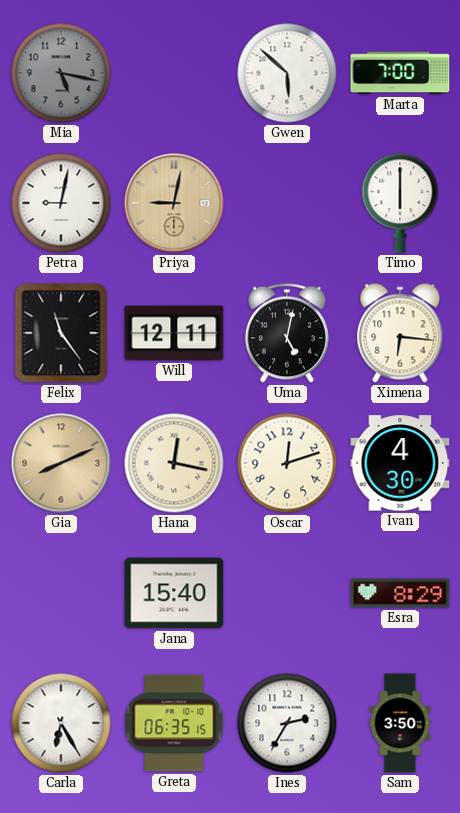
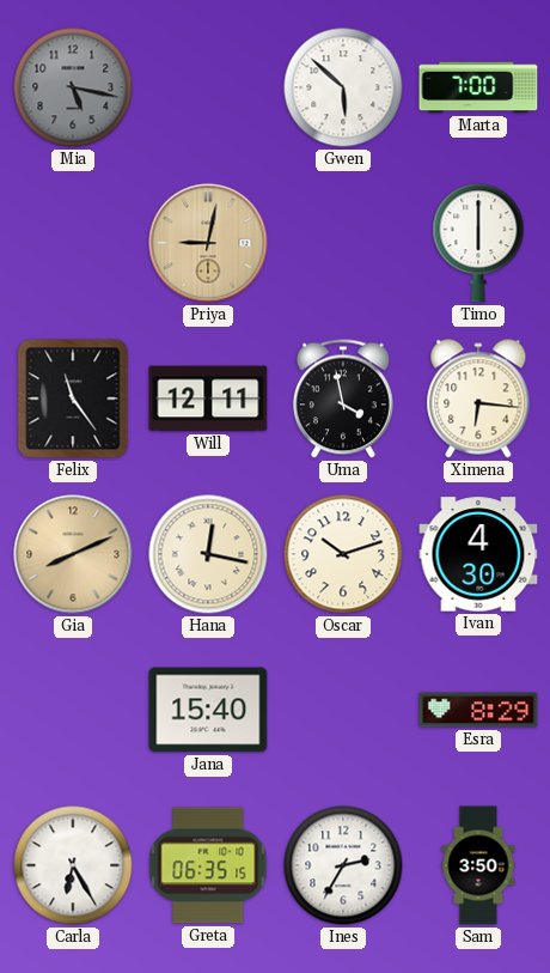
Petra: 9:02 -> none
Uma: 5:02 -> 3:58
Oscar: 12:12 -> 10:12
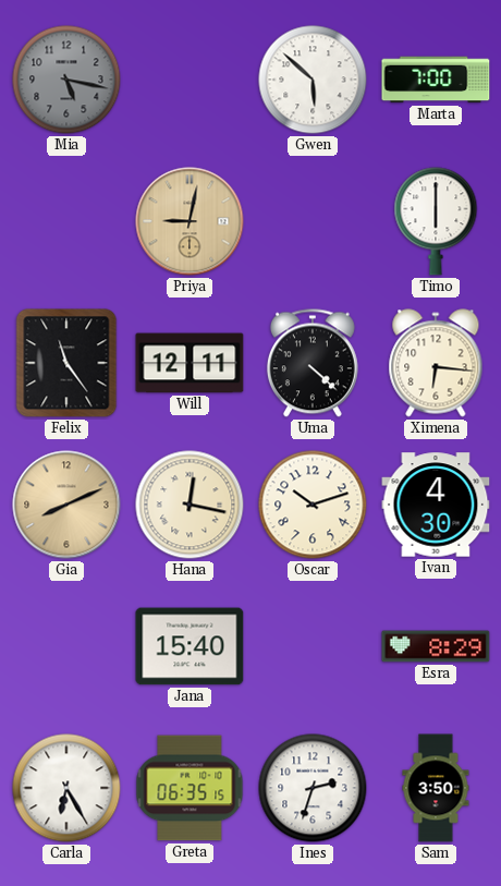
Uma: 3:58 -> 4:22
Ines: 2:35 -> 2:33
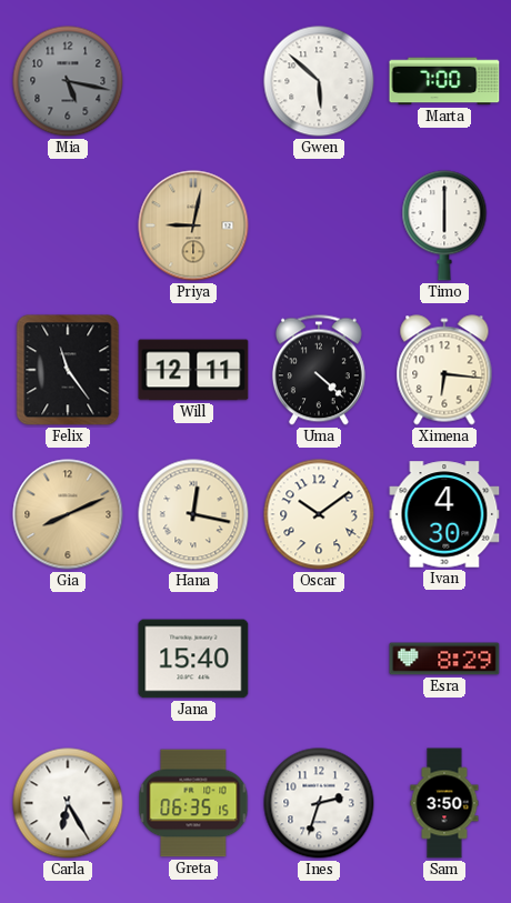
Oscar: 10:12 -> 10:09
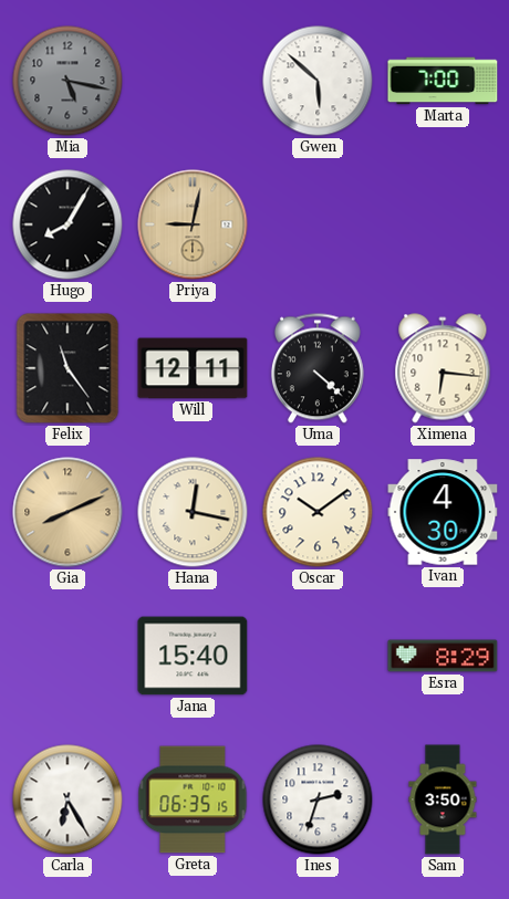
Hugo: none -> 8:05
Timo: 6:00 -> none
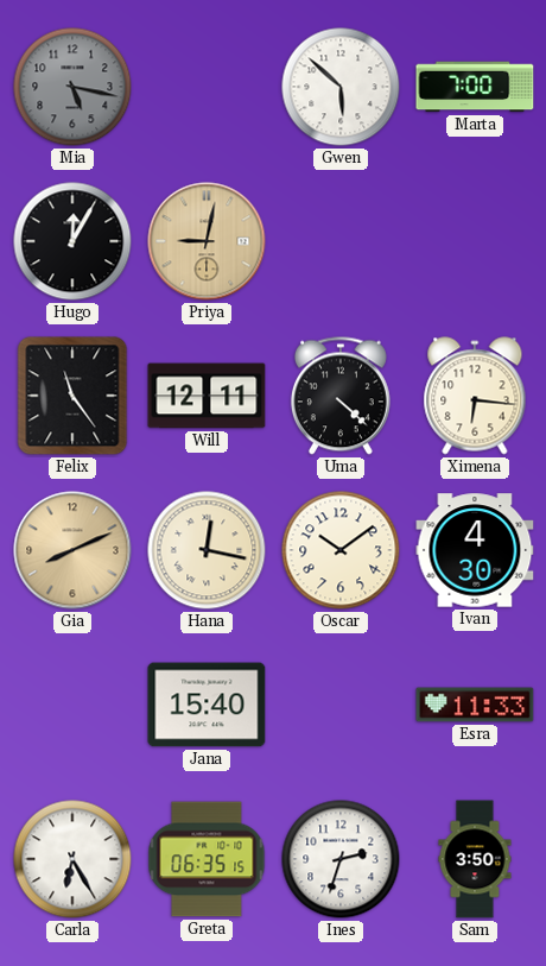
Hugo: 8:05 -> 12:05
Esra: 8:29 -> 11:33
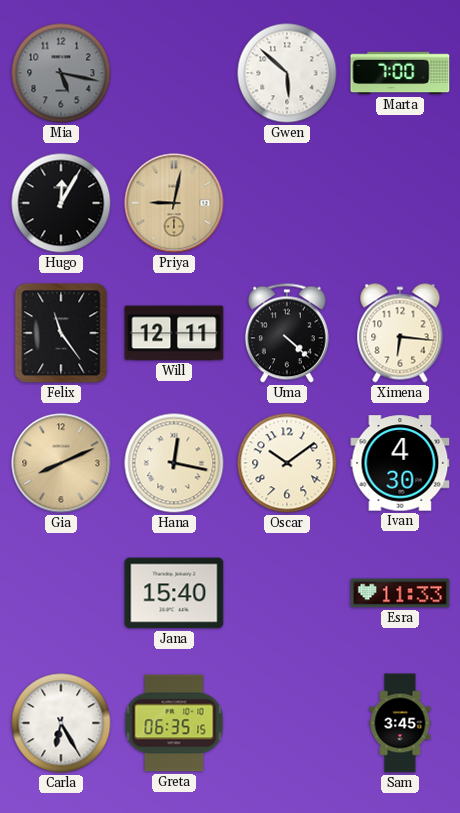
Ines: 2:33 -> none
Sam: 3:50 -> 3:45
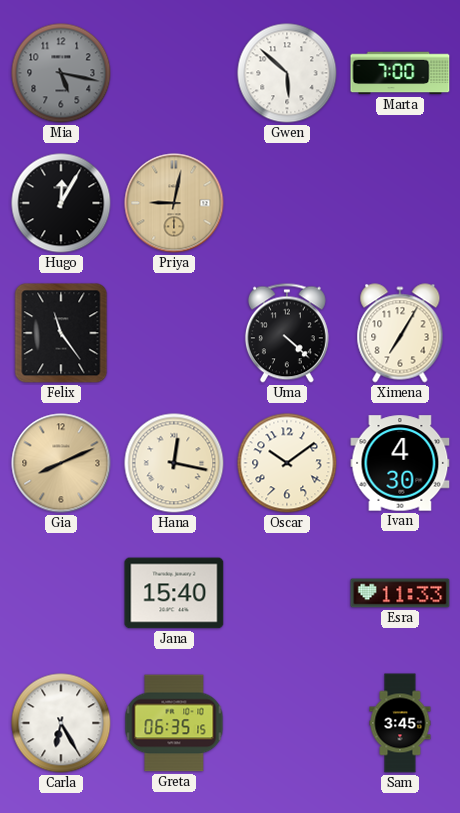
Will: 12:11 -> none
Ximena: 6:16 -> 7:05
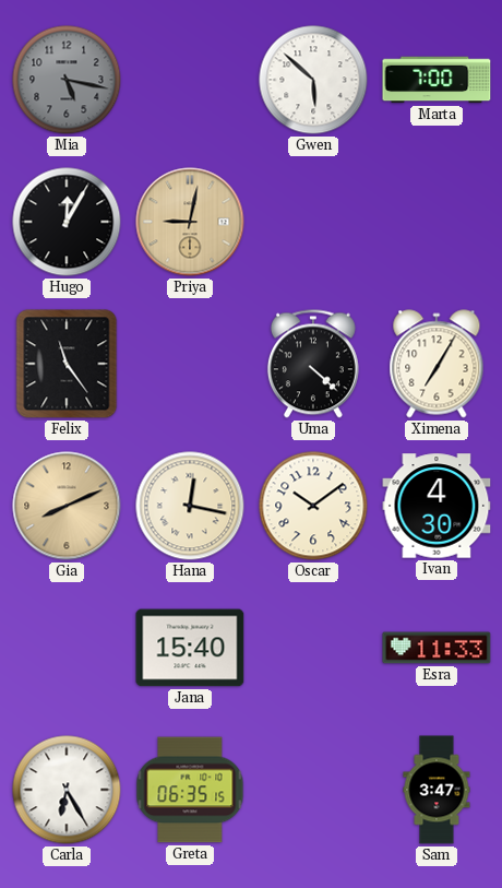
Sam: 3:45 -> 3:47
